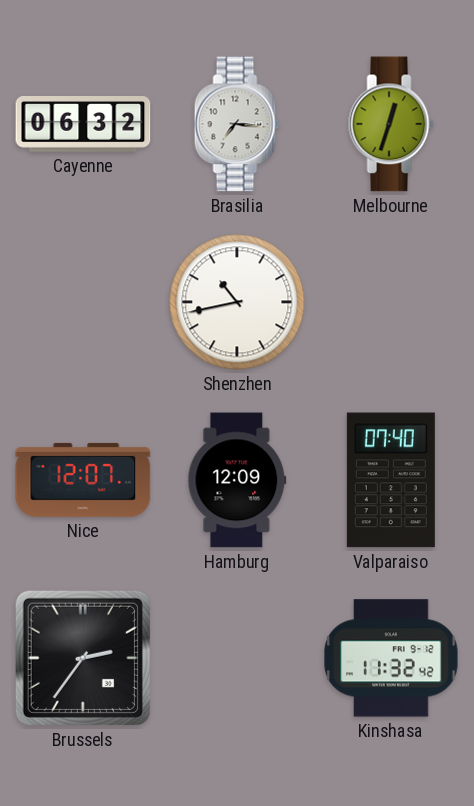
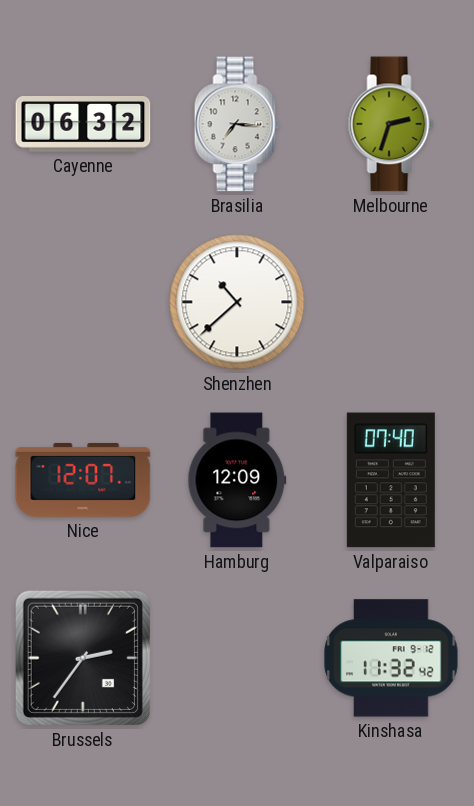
Melbourne: 12:33 -> 2:33
Shenzhen: 10:43 -> 10:38
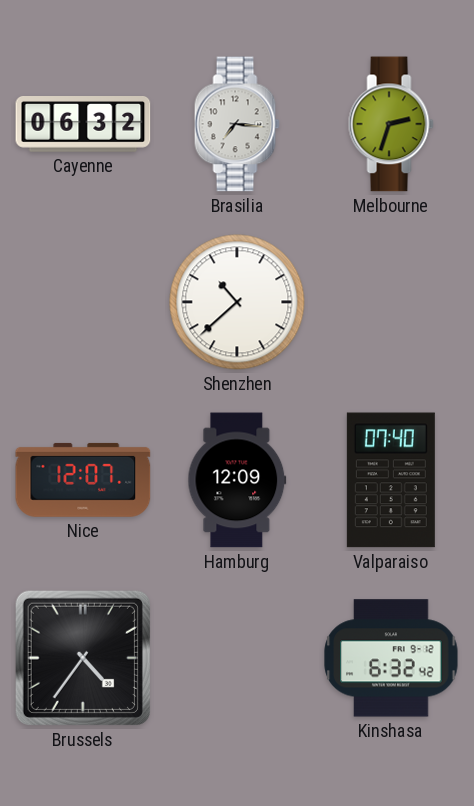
Brussels: 2:36 -> 4:36
Kinshasa: 11:32 -> 6:32
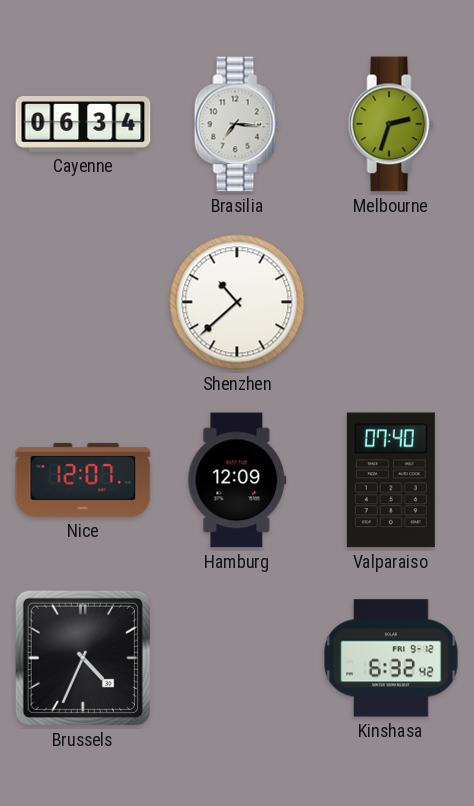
Cayenne: 06:32 -> 06:34
Brussels: 4:36 -> 4:34
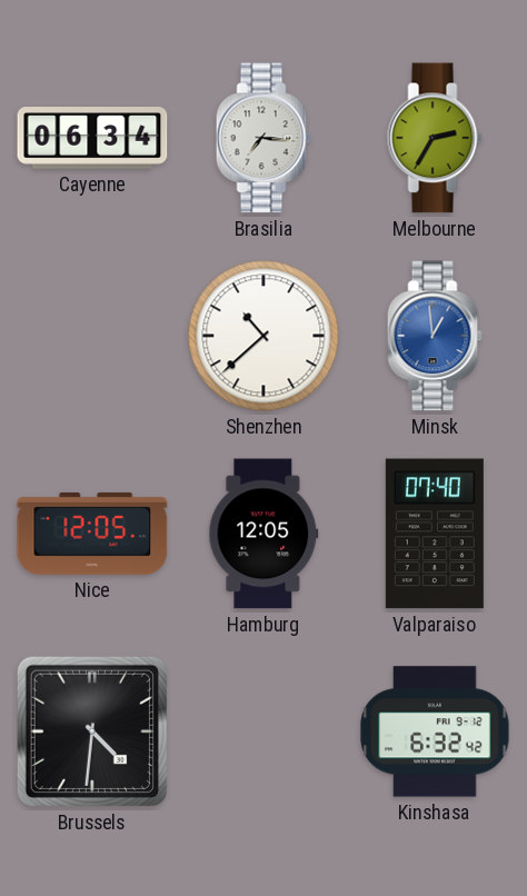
Melbourne: 2:33 -> 2:35
Minsk: none -> 12:59
Nice: 12:07 -> 12:05
Hamburg: 12:09 -> 12:05
Brussels: 4:34 -> 4:31
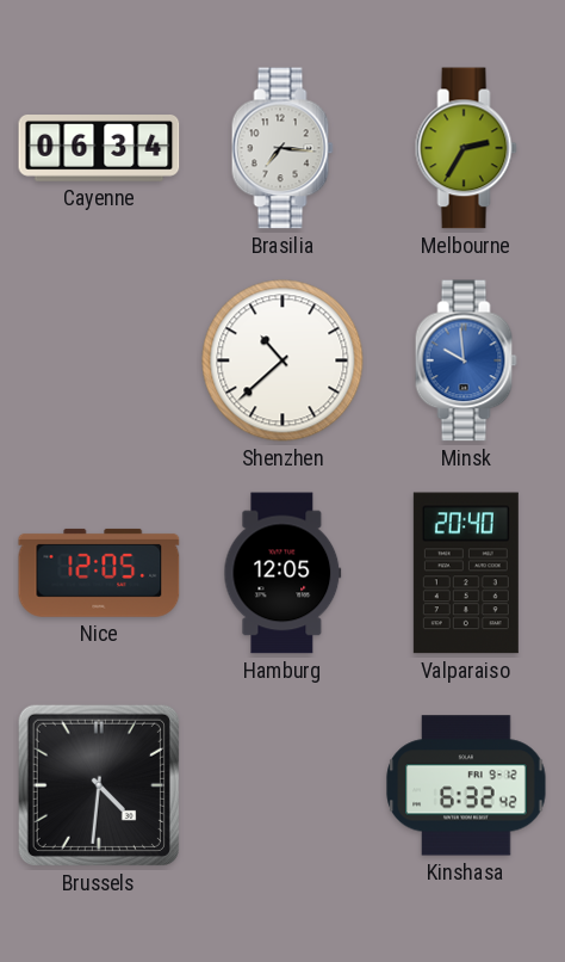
Minsk: 12:59 -> 9:59
Valparaiso: 07:40 -> 20:40
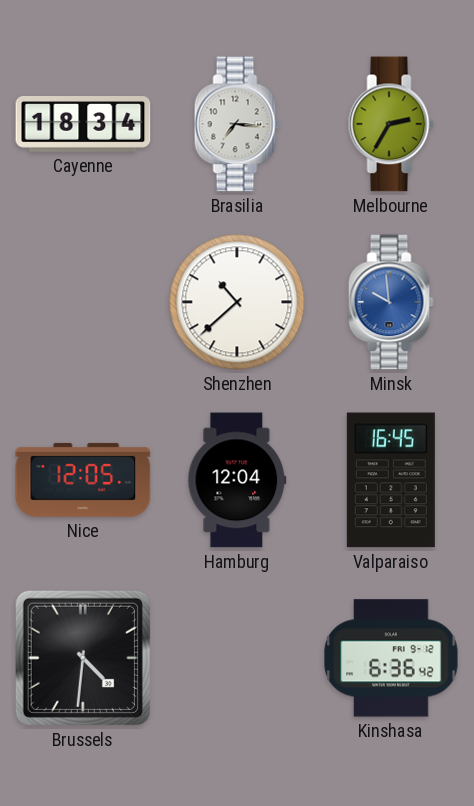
Cayenne: 06:34 -> 18:34
Hamburg: 12:05 -> 12:04
Valparaiso: 20:40 -> 16:45
Kinshasa: 6:32 -> 6:36
